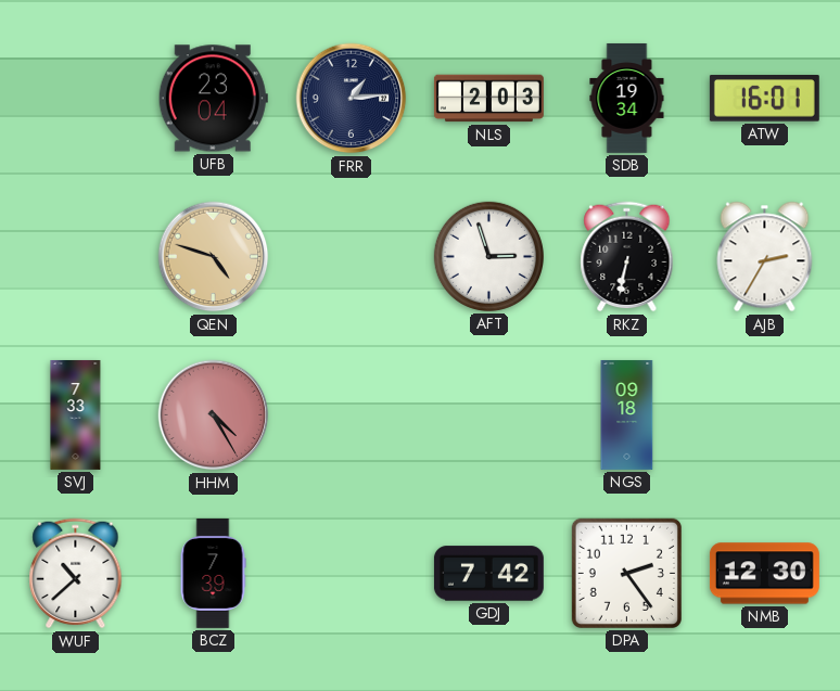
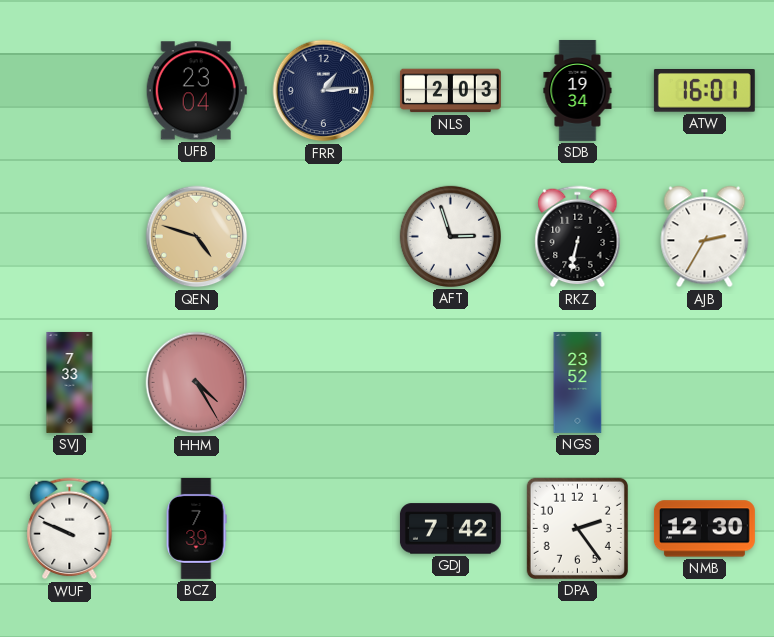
NGS: 09:18 -> 23:52
WUF: 10:38 -> 9:49
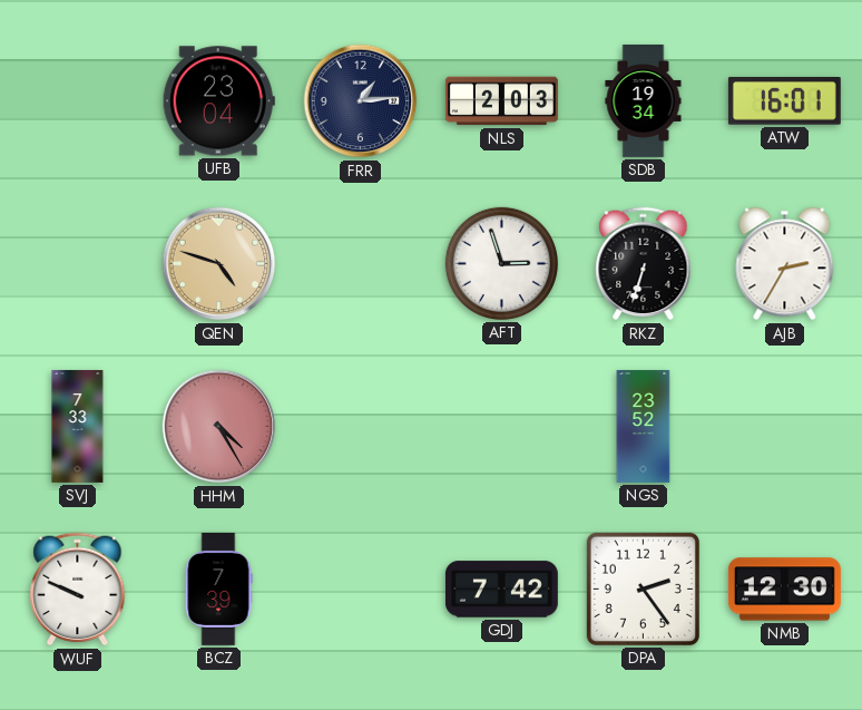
RKZ: 6:32 -> 6:33
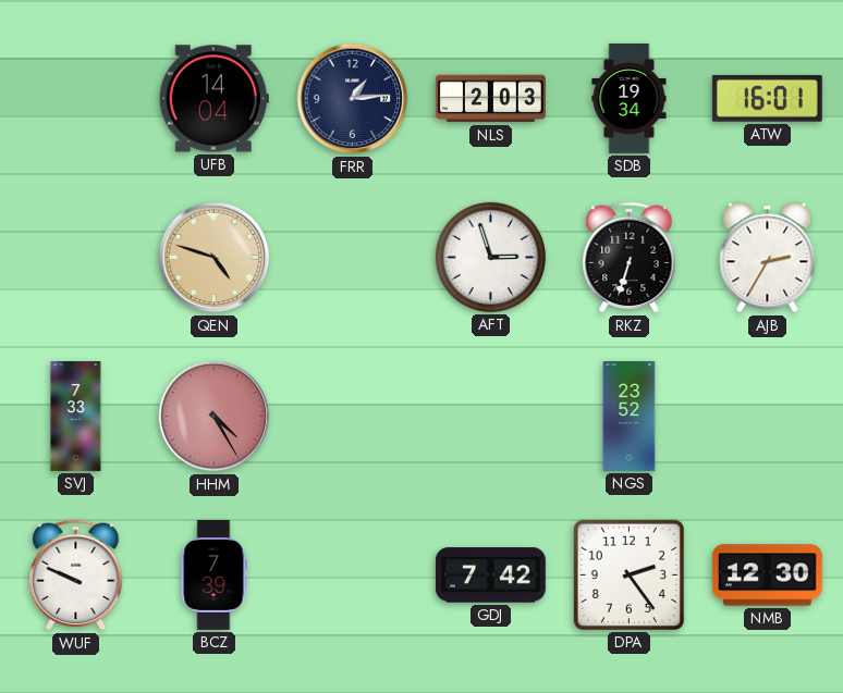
UFB: 23:04 -> 14:04
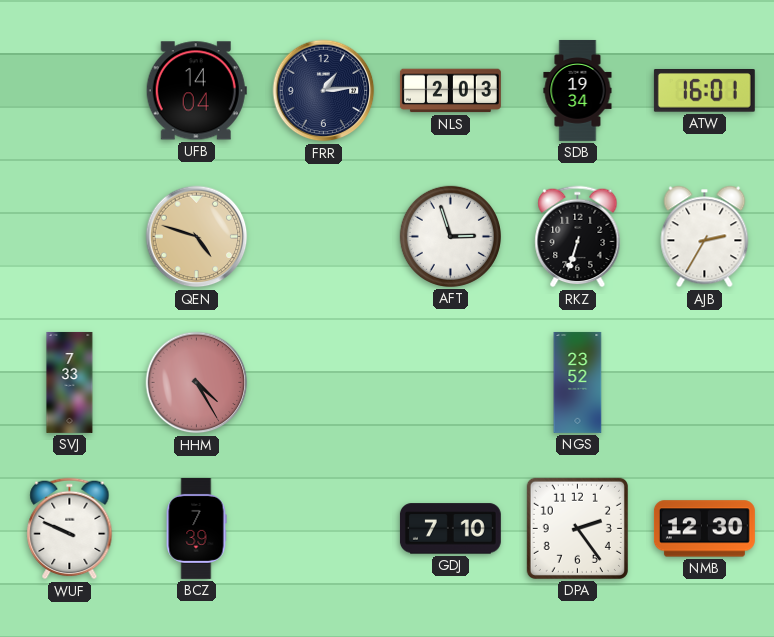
GDJ: 7:42 -> 7:10
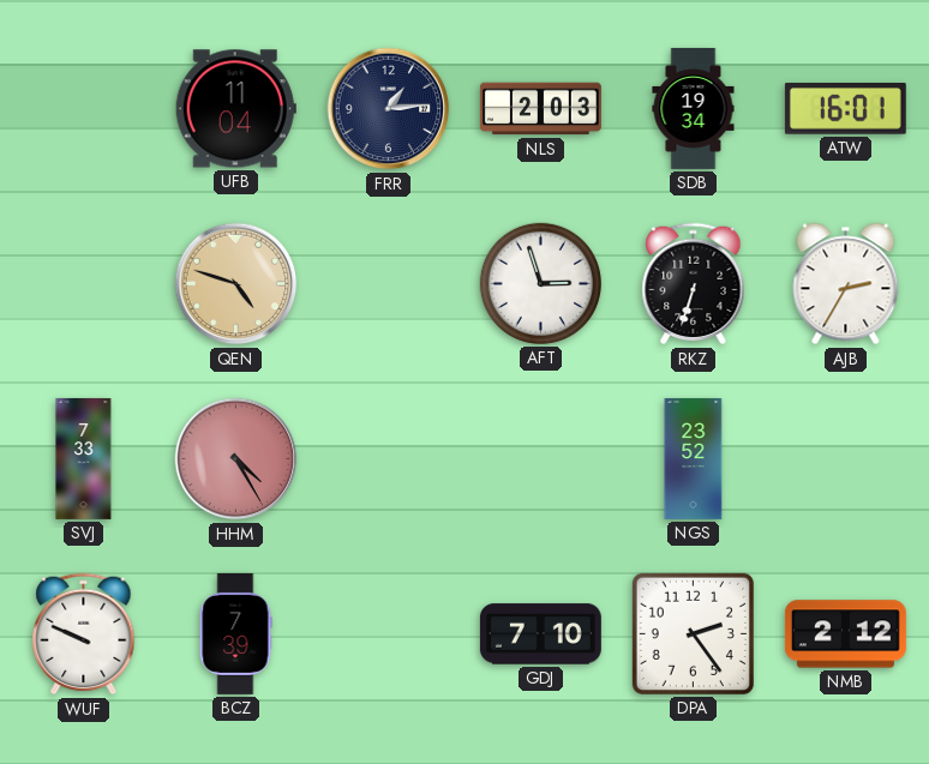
UFB: 14:04 -> 11:04
NMB: 12:30 -> 2:12
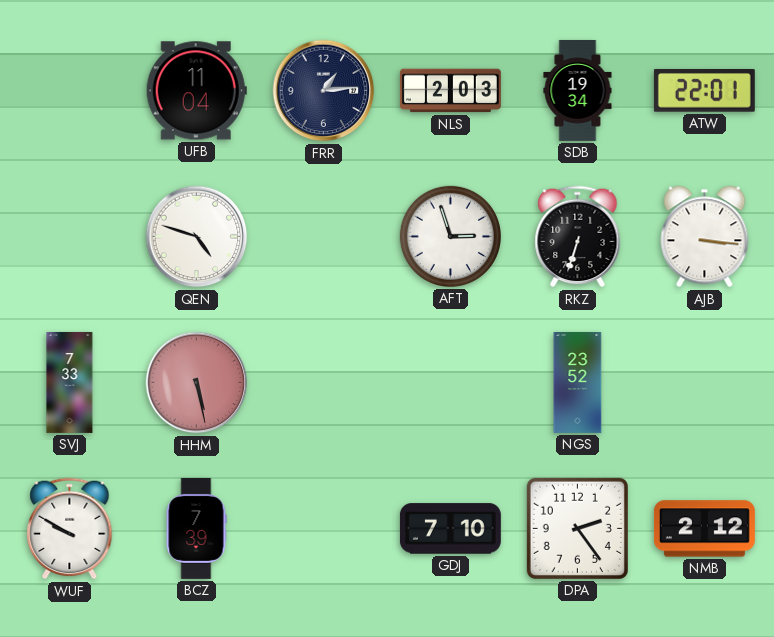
ATW: 16:01 -> 22:01
QEN dial: champagne -> white
AJB: 2:35 -> 3:16
HHM: 4:25 -> 5:28
WUF: 9:49 -> 9:50
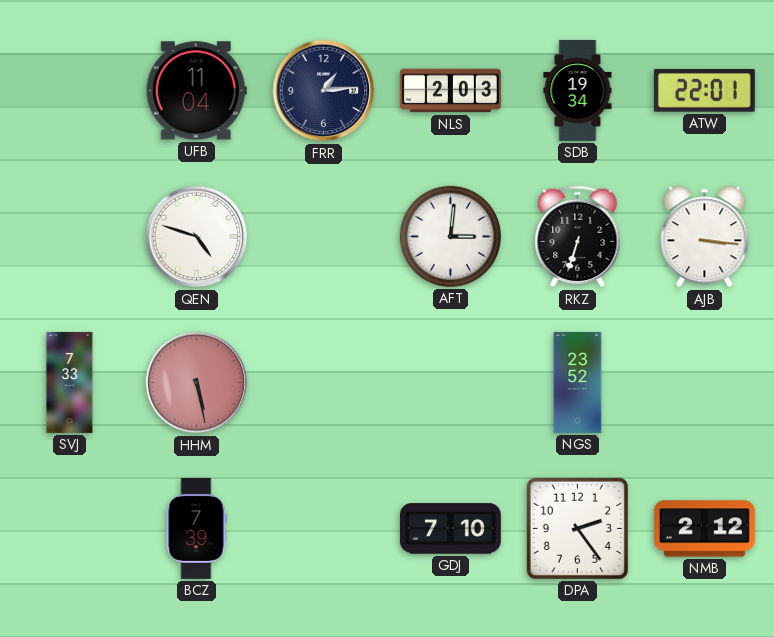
AFT: 2:57 -> 3:01
WUF: 9:50 -> none
